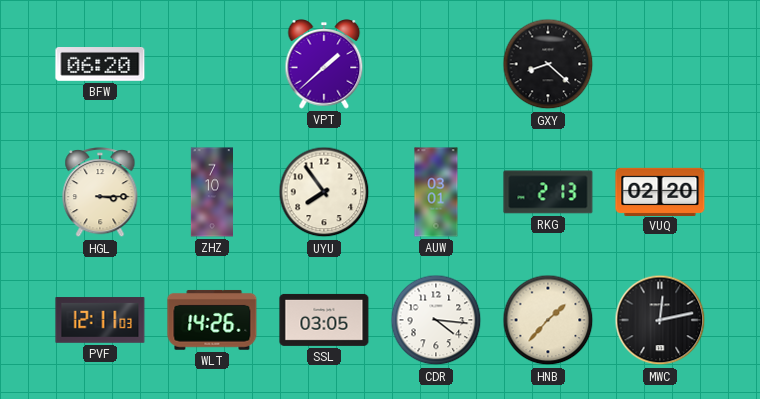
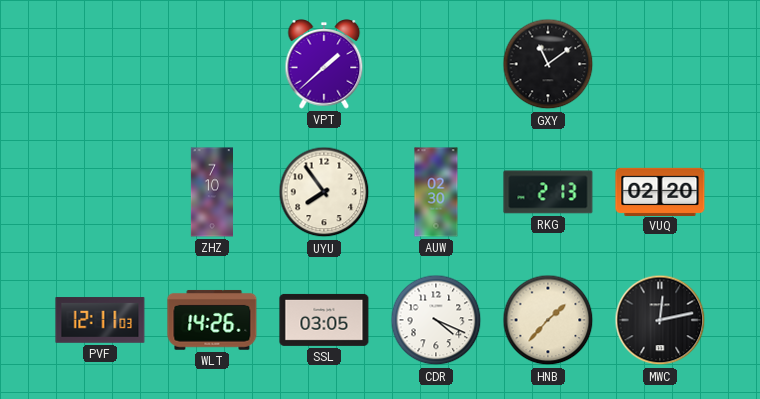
BFW: 06:20 -> none
GXY: 8:22 -> 11:09
HGL: 3:15 -> none
AUW: 03:01 -> 02:30
CDR: 4:16 -> 4:19
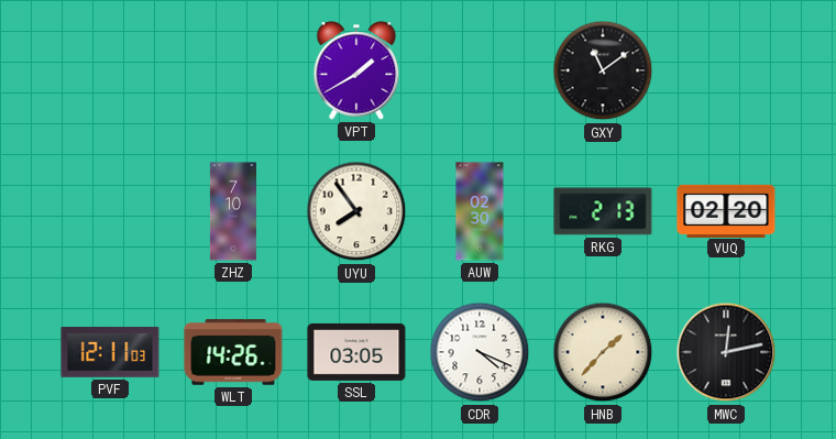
VPT: 1:38 -> 1:40
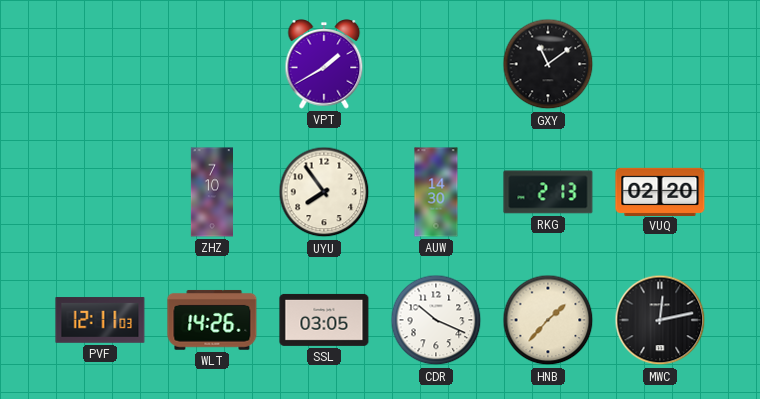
AUW: 02:30 -> 14:30
CDR: 4:19 -> 10:19
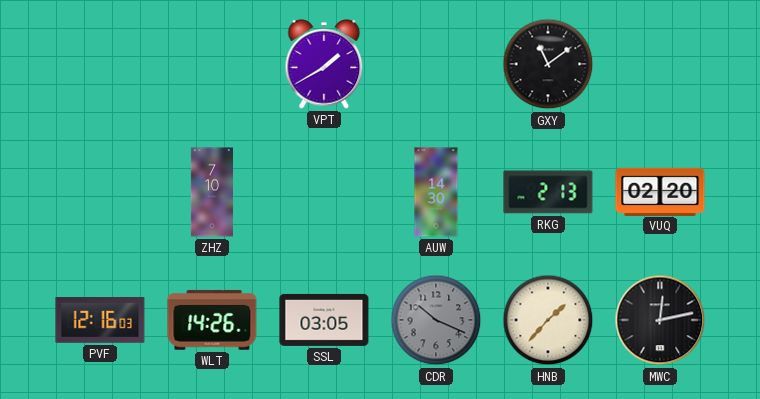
UYU: 7:54 -> none
PVF: 12:11 -> 12:16
CDR dial: white -> grey
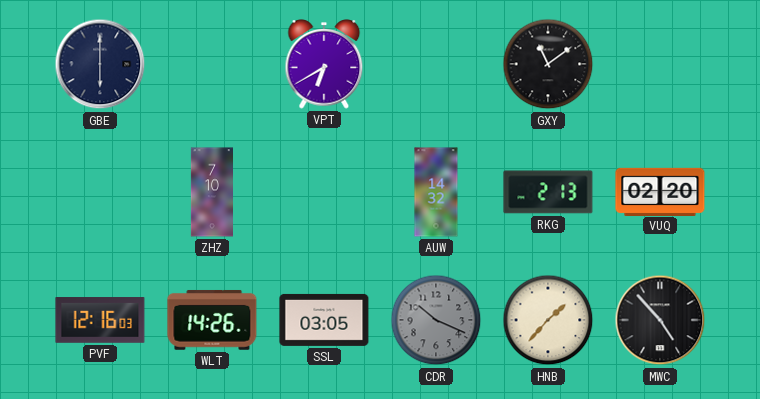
GBE: none -> 6:00
VPT: 1:40 -> 6:40
AUW: 14:30 -> 14:32
MWC: 12:13 -> 4:53
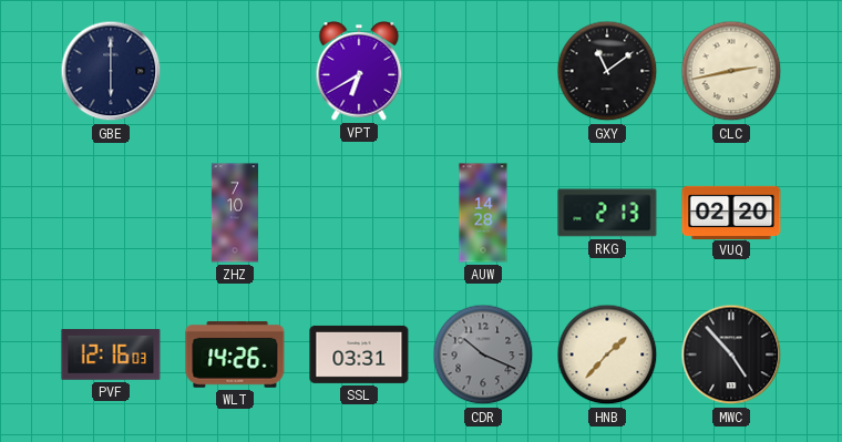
CLC: none -> 2:43
AUW: 14:32 -> 14:28
SSL: 03:05 -> 03:31
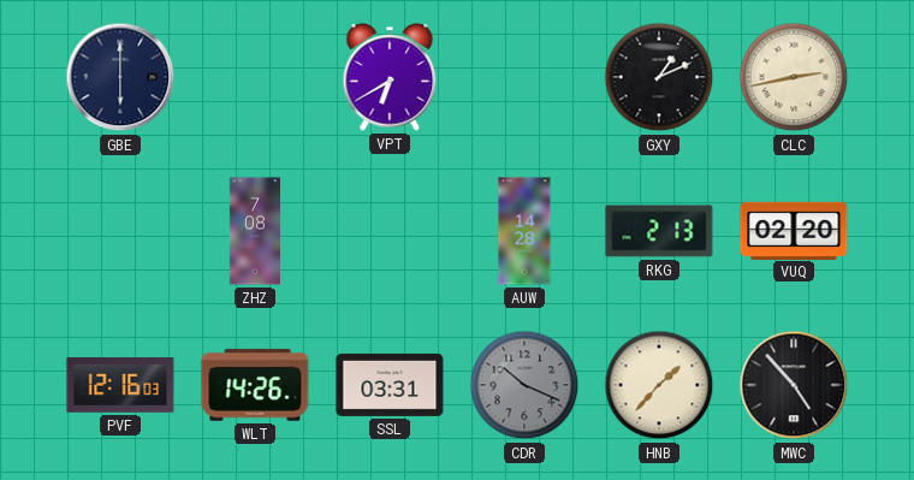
GXY: 11:09 -> 1:11
ZHZ: 7:10 -> 7:08
